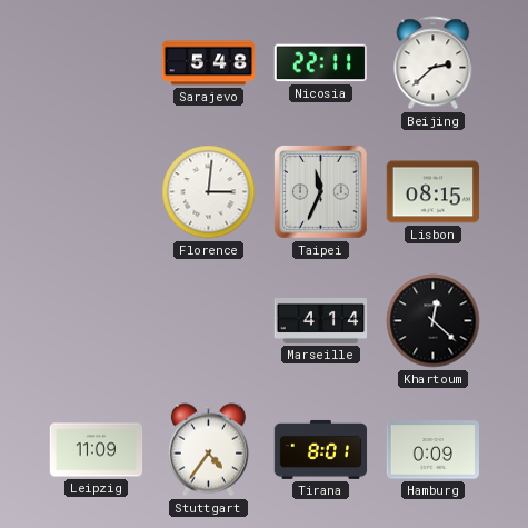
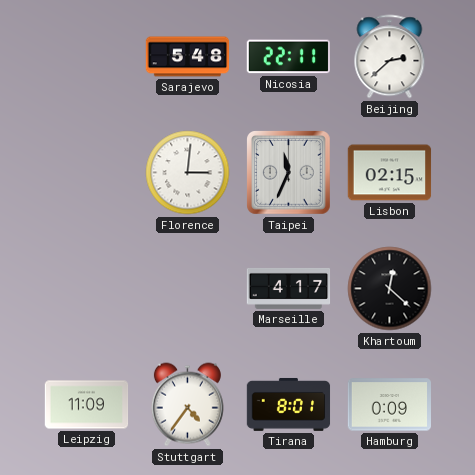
Lisbon: 08:15 -> 02:15
Marseille: 4:14 -> 4:17
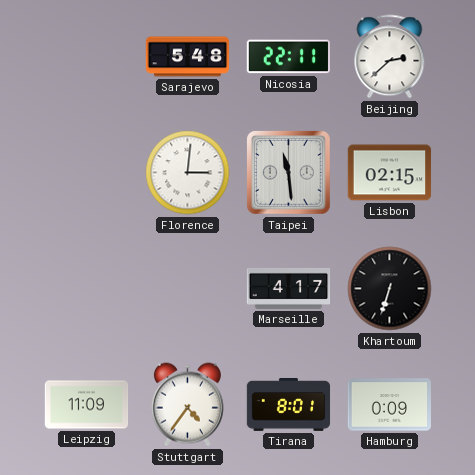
Taipei: 11:34 -> 11:29
Khartoum: 12:22 -> 6:33
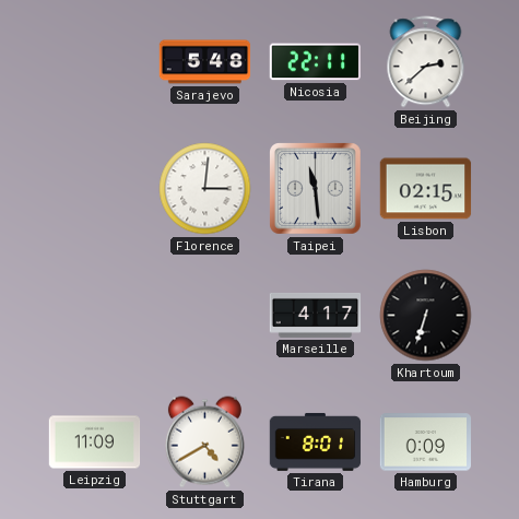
Stuttgart: 4:36 -> 4:40
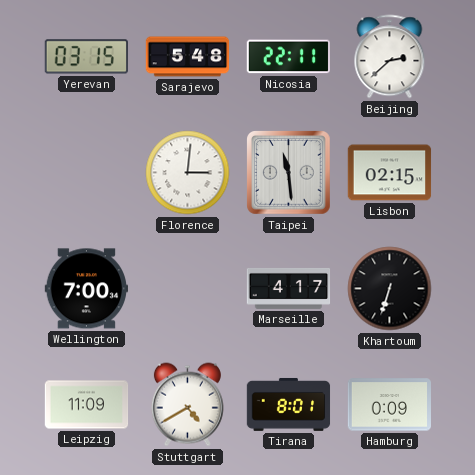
Yerevan: none -> 03:15
Wellington: none -> 7:00
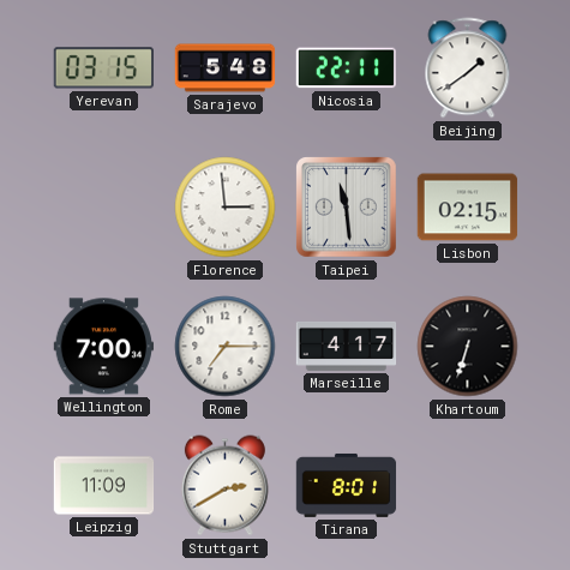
Beijing: 2:38 -> 1:39
Florence: 3:01 -> 2:59
Rome: none -> 7:15
Stuttgart: 4:40 -> 2:40
Hamburg: 0:09 -> none
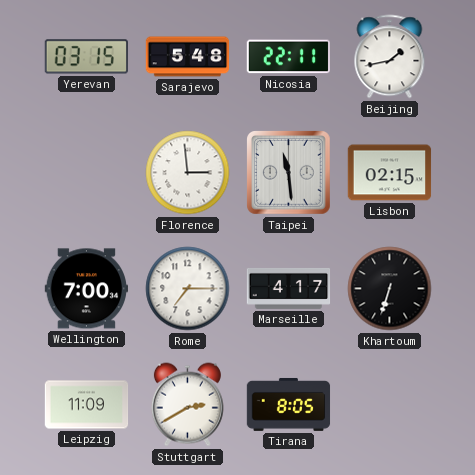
Beijing: 1:39 -> 1:43
Tirana: 8:01 -> 8:05
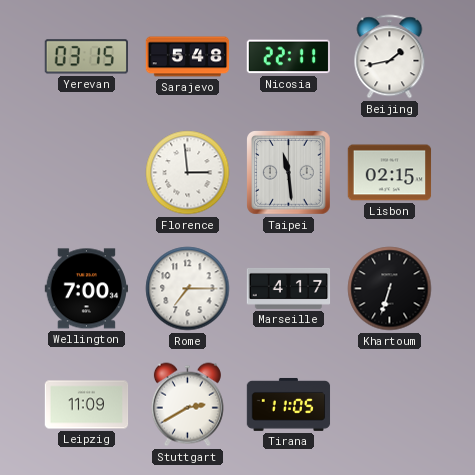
Tirana: 8:05 -> 11:05
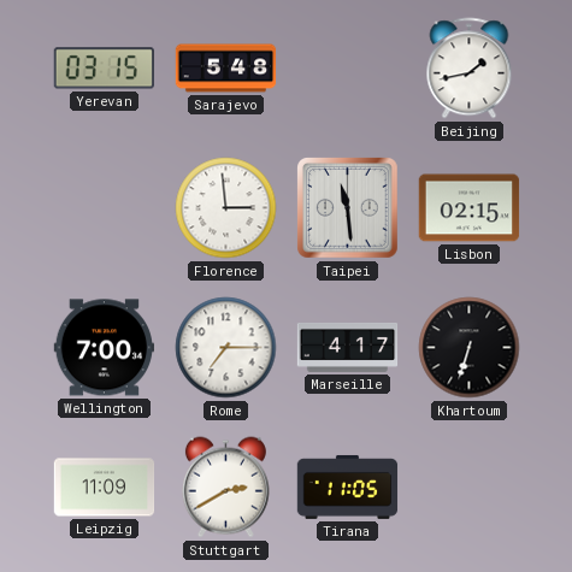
Nicosia: 22:11 -> none
